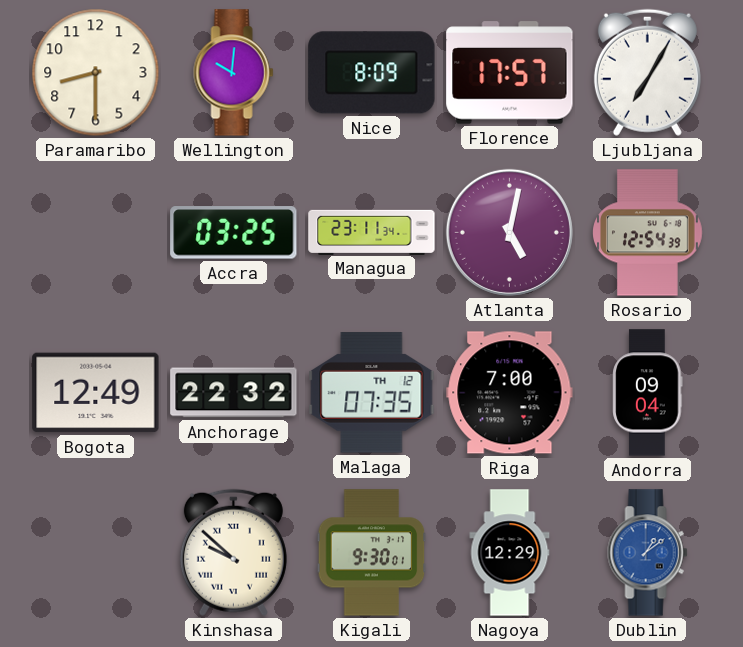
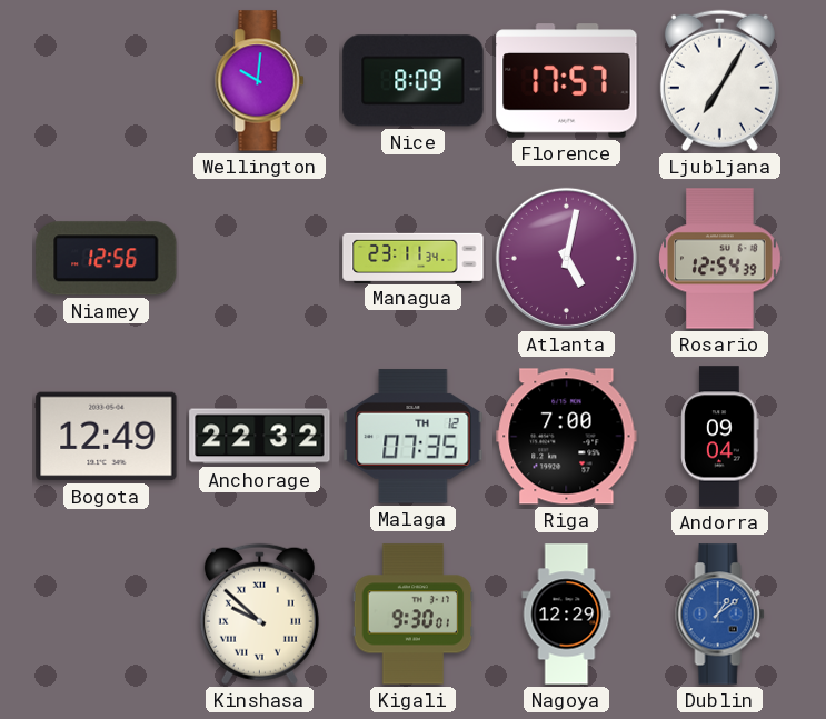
Paramaribo: 8:30 -> none
Niamey: none -> 12:56
Accra: 03:25 -> none
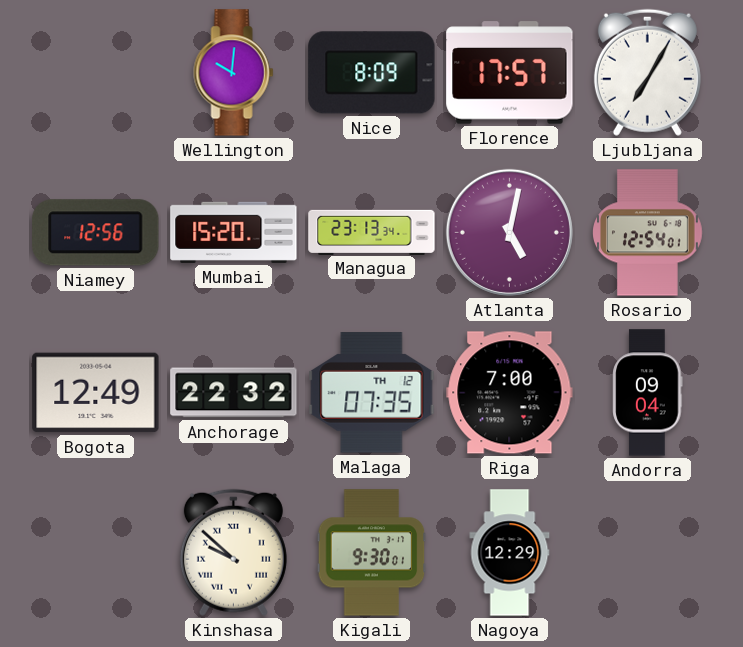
Mumbai: none -> 15:20
Managua: 23:11 -> 23:13
Rosario: 12:54:39 -> 12:54:01
Dublin: 1:09 -> none
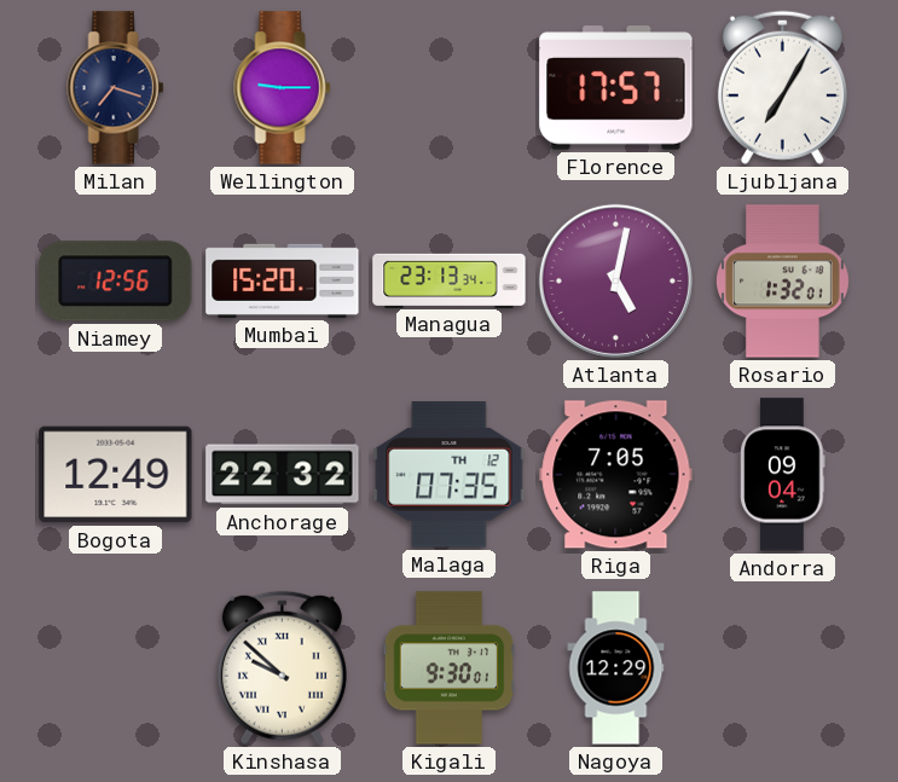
Milan: none -> 7:18
Wellington: 10:01 -> 9:15
Nice: 8:09 -> none
Rosario: 12:54 -> 1:32
Riga: 7:00 -> 7:05
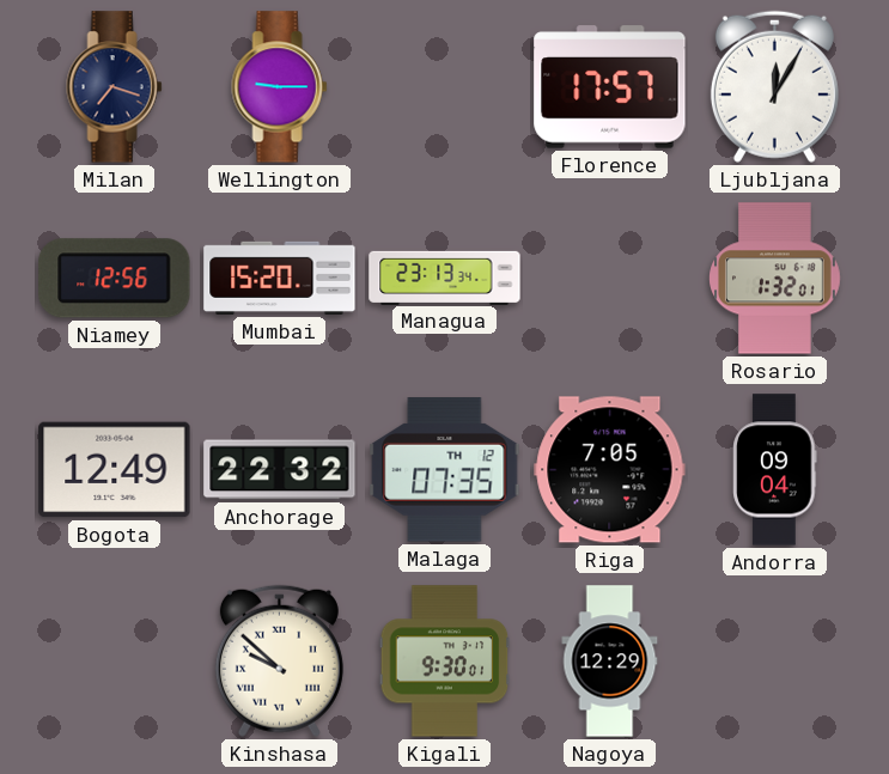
Ljubljana: 7:05 -> 12:05
Atlanta: 5:02 -> none
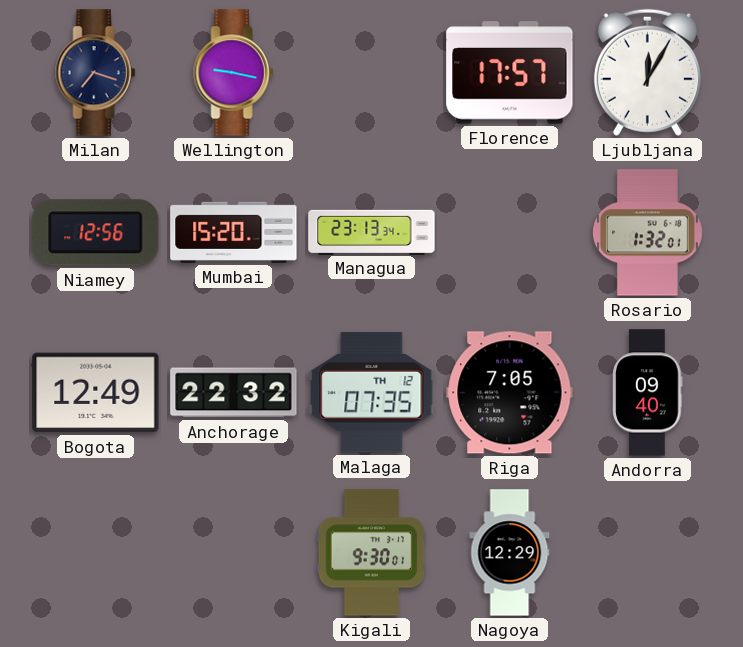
Wellington: 9:15 -> 9:17
Andorra: 09:04 -> 09:40
Kinshasa: 9:52 -> none
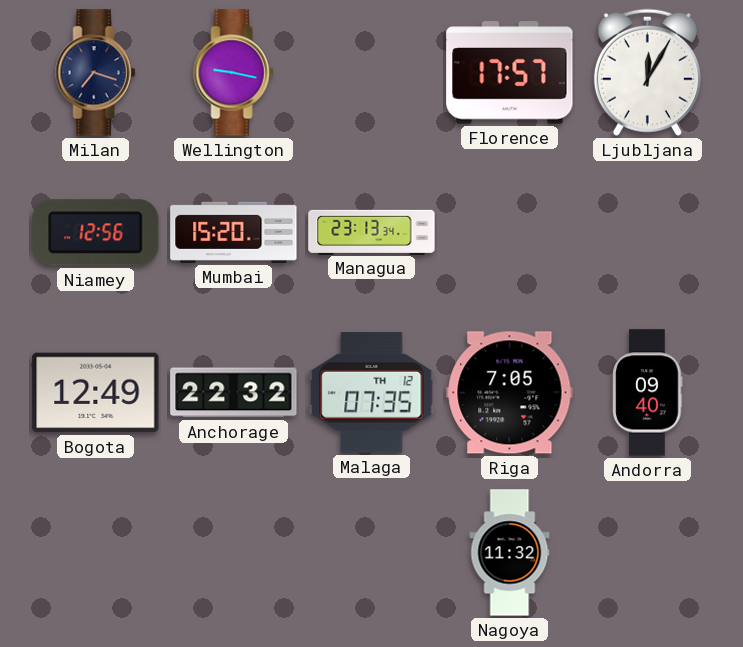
Rosario: 1:32 -> none
Kigali: 9:30 -> none
Nagoya: 12:29 -> 11:32
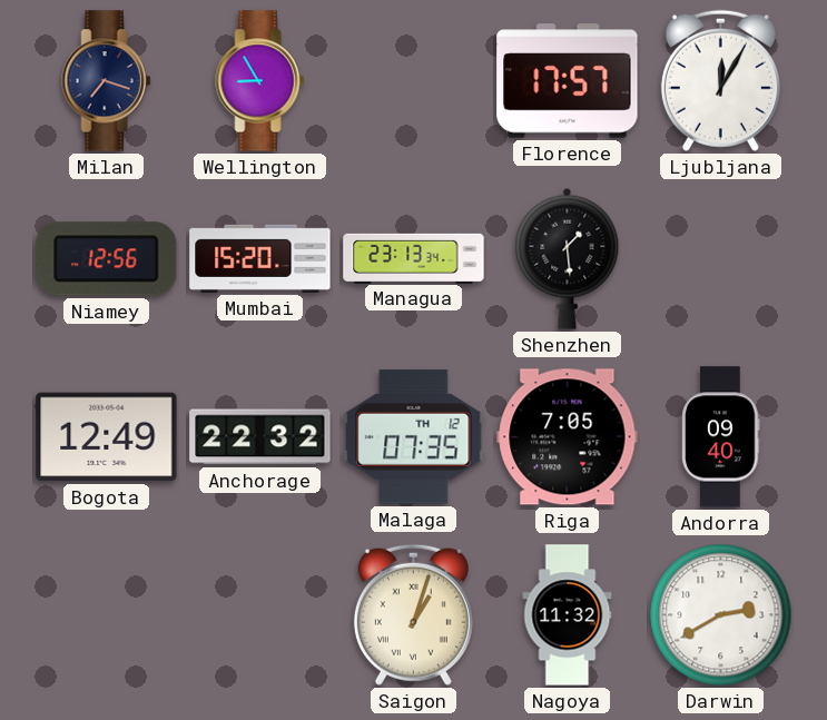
Wellington: 9:17 -> 8:55
Shenzhen: none -> 1:29
Saigon: none -> 1:03
Darwin: none -> 2:40
